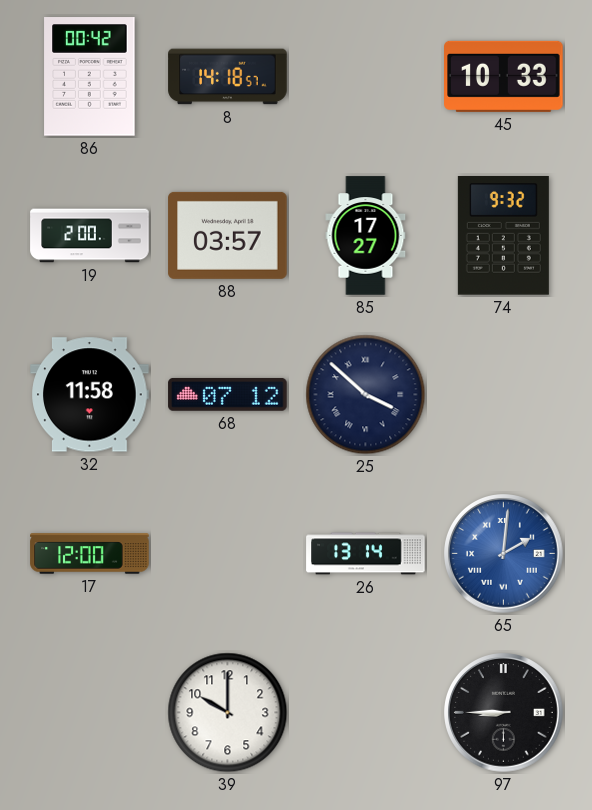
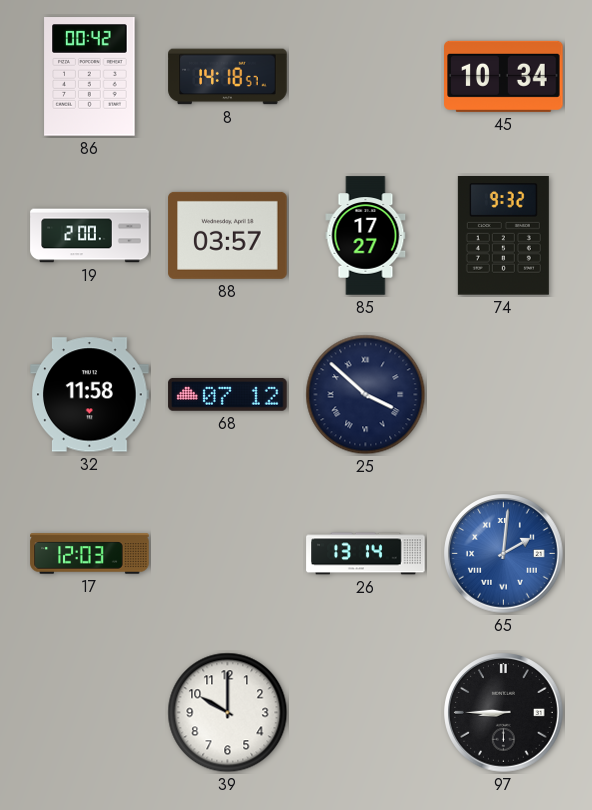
45: 10:33 -> 10:34
17: 12:00 -> 12:03
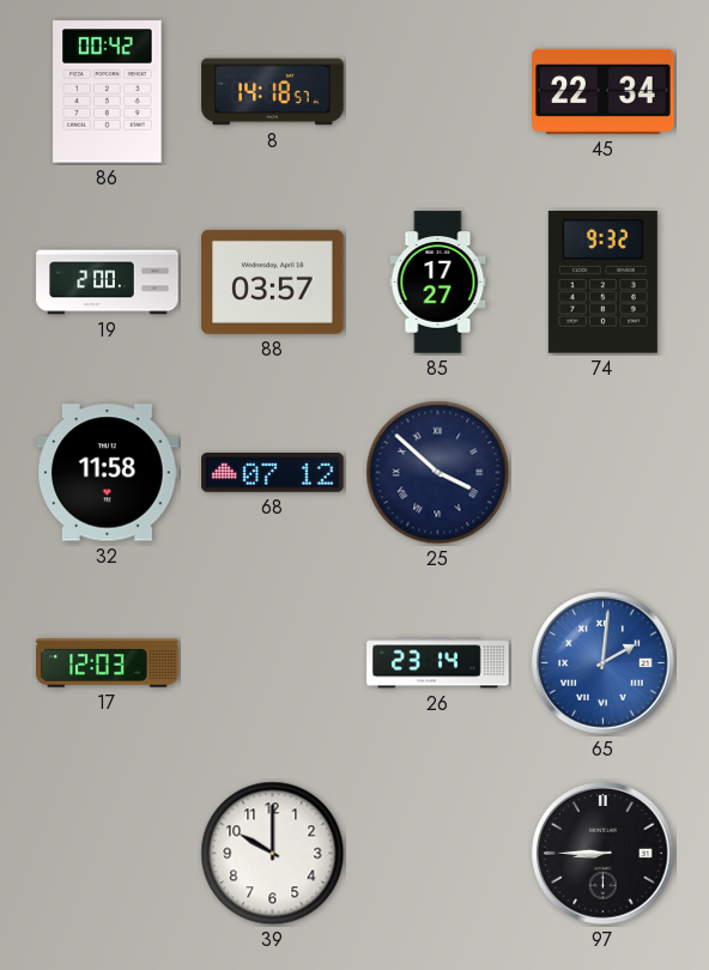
45: 10:34 -> 22:34
26: 13:14 -> 23:14
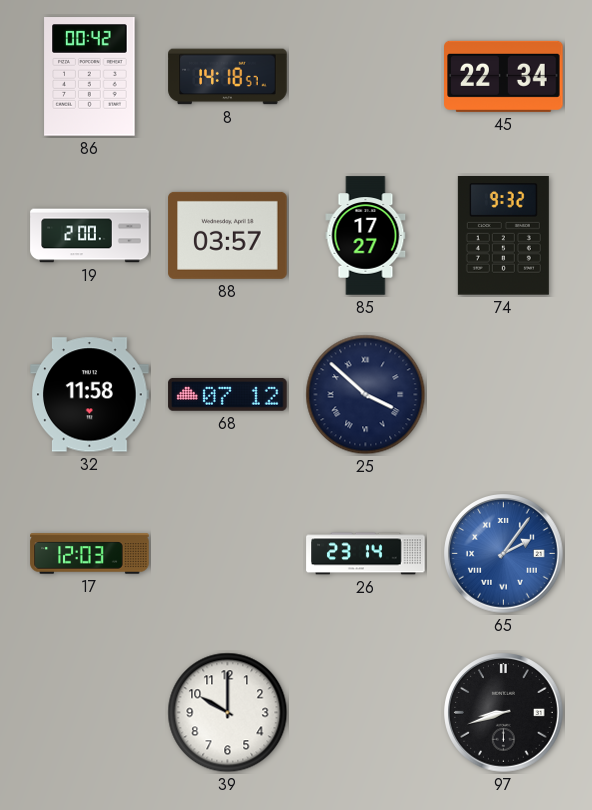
65: 2:01 -> 2:06
97: 8:45 -> 8:42
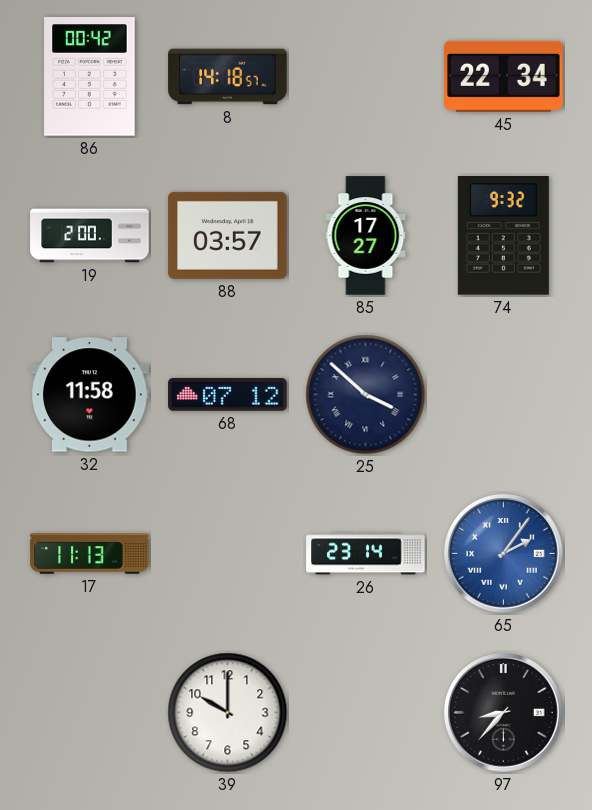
17: 12:03 -> 11:13
97: 8:42 -> 8:37
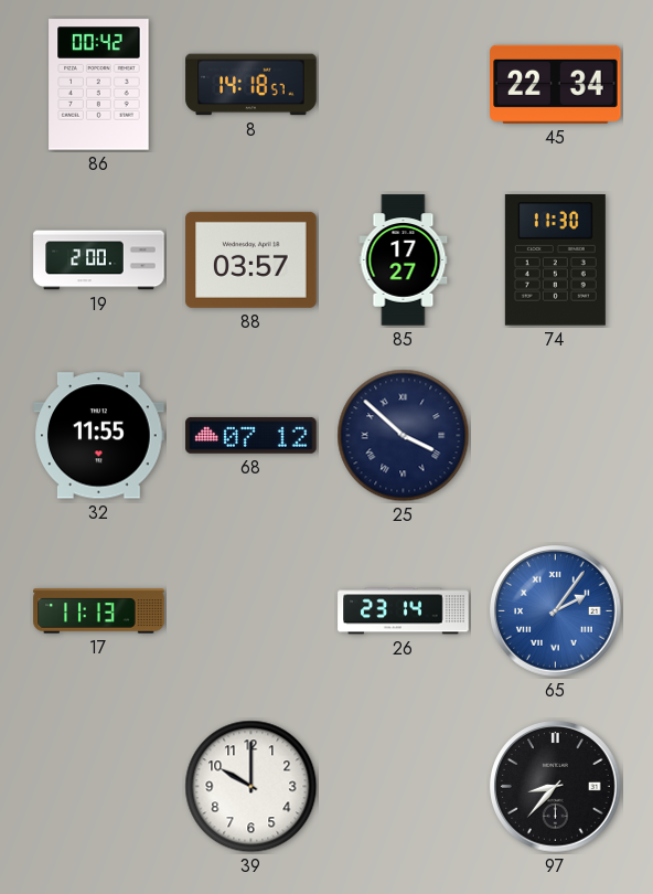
74: 9:32 -> 11:30
32: 11:58 -> 11:55
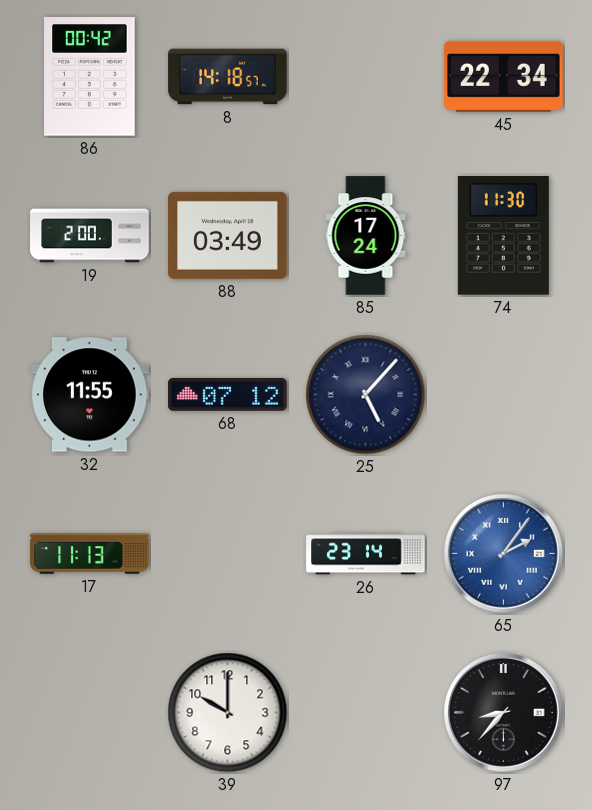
88: 03:57 -> 03:49
85: 17:27 -> 17:24
25: 3:52 -> 5:07
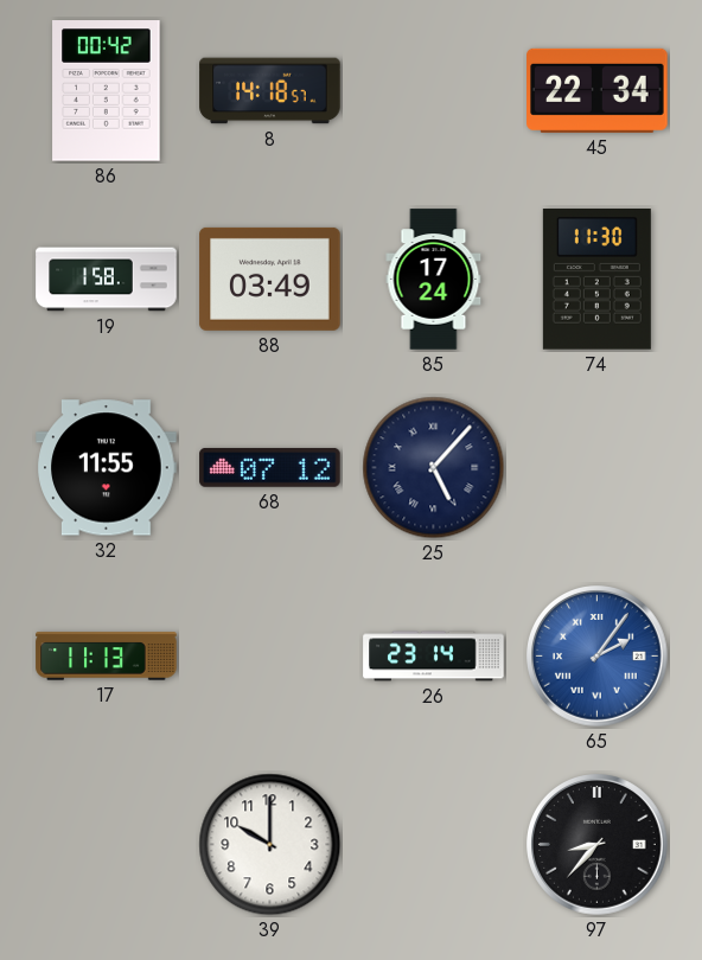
19: 2:00 -> 1:58
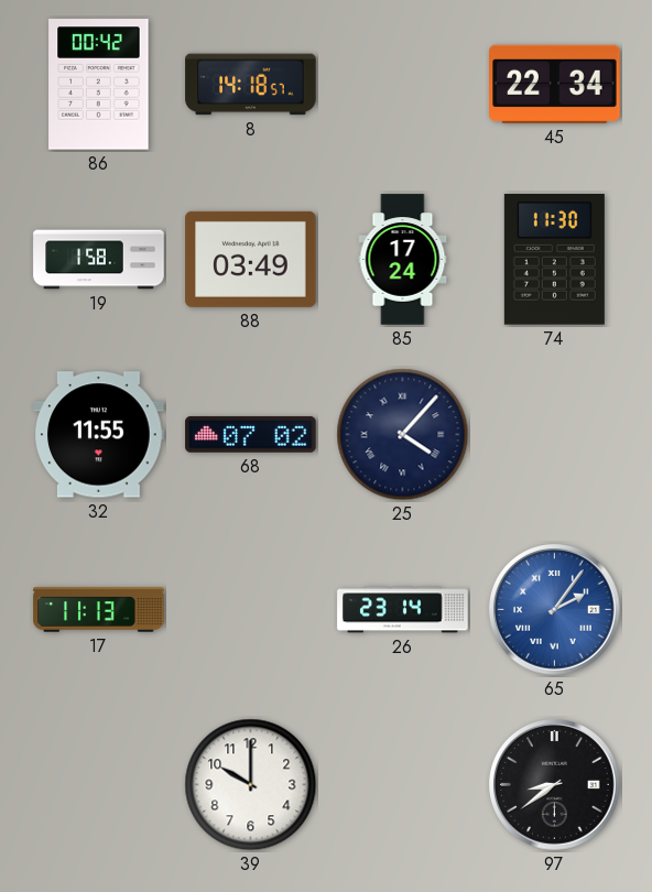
68: 07:12 -> 07:02
25: 5:07 -> 4:07
97: 8:37 -> 8:39
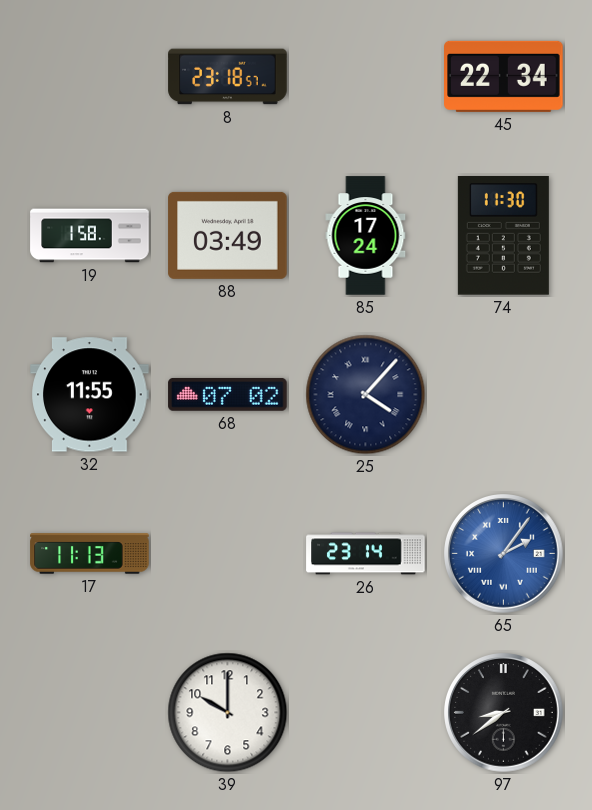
86: 00:42 -> none
8: 14:18 -> 23:18
